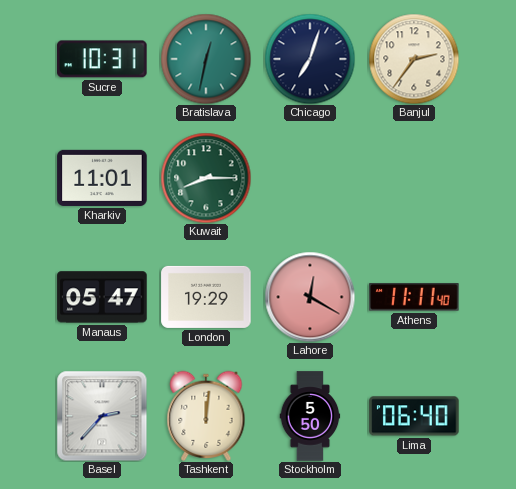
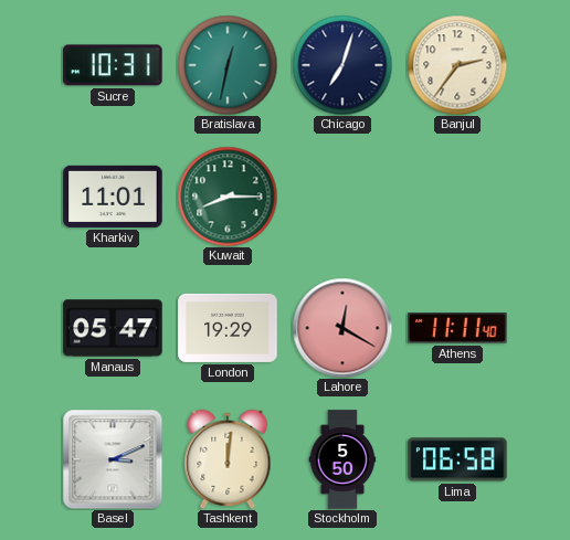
Basel: 2:37 -> 3:11
Lima: 06:40 -> 06:58
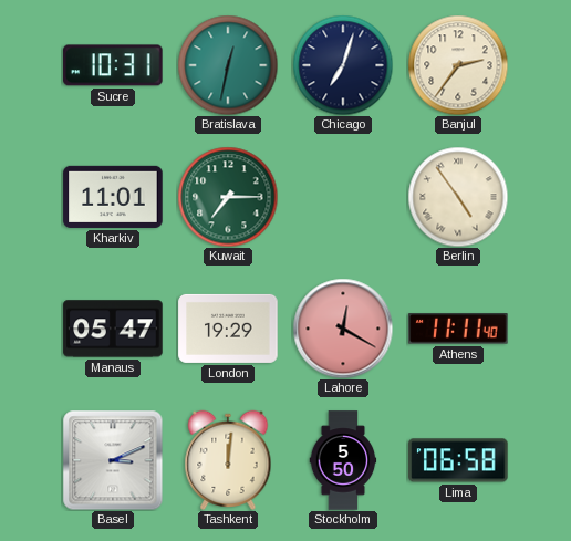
Kuwait: 8:15 -> 7:15
Berlin: none -> 4:54
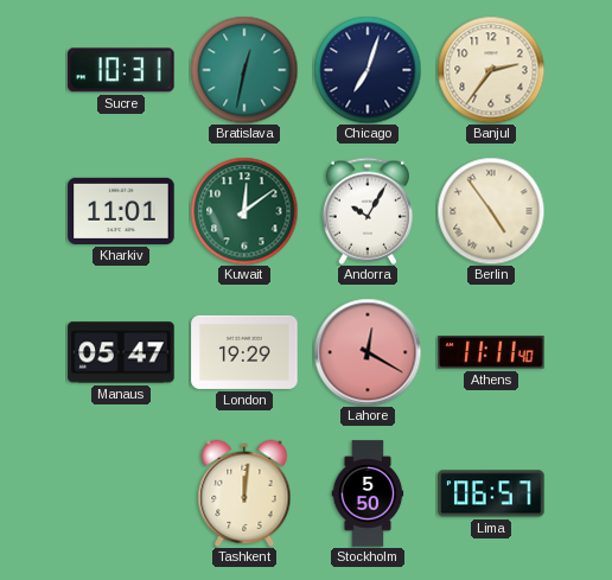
Kuwait: 7:15 -> 12:09
Andorra: none -> 10:05
Basel: 3:11 -> none
Lima: 06:58 -> 06:57
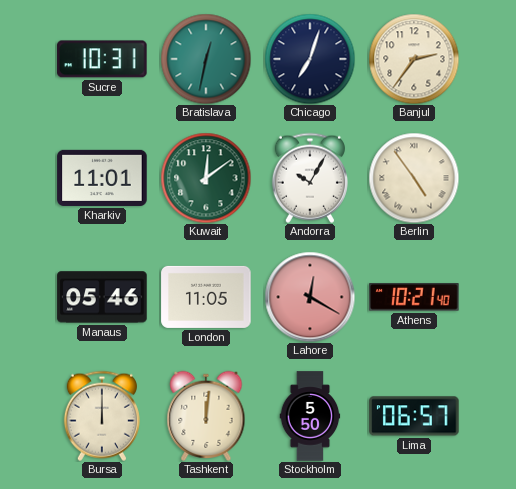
Manaus: 05:47 -> 05:46
London: 19:29 -> 11:05
Athens: 11:11 -> 10:21
Bursa: none -> 12:00
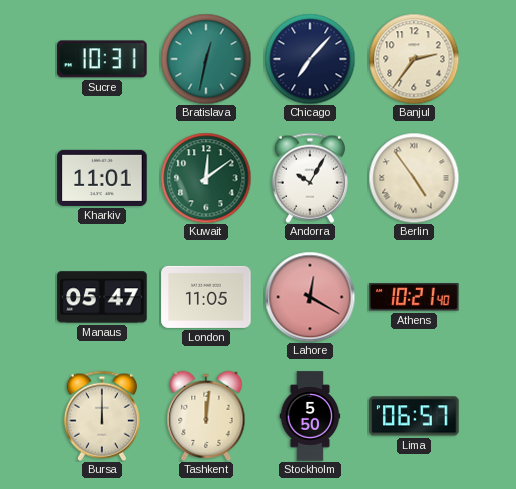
Chicago: 7:03 -> 7:07
Manaus: 05:46 -> 05:47
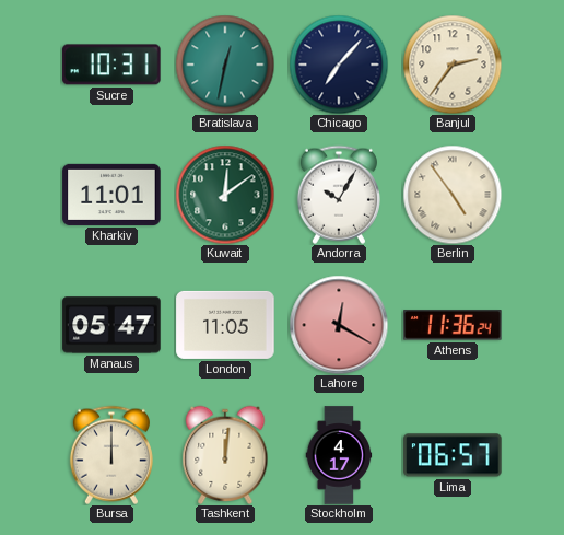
Athens: 10:21 -> 11:36
Stockholm: 5:50 -> 4:17
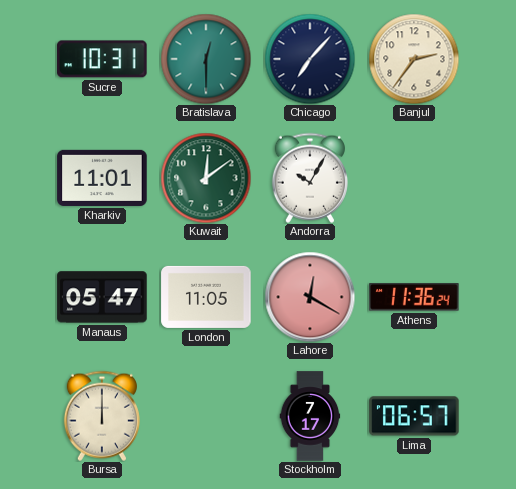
Bratislava: 12:32 -> 12:30
Berlin: 4:54 -> none
Tashkent: 12:01 -> none
Stockholm: 4:17 -> 7:17
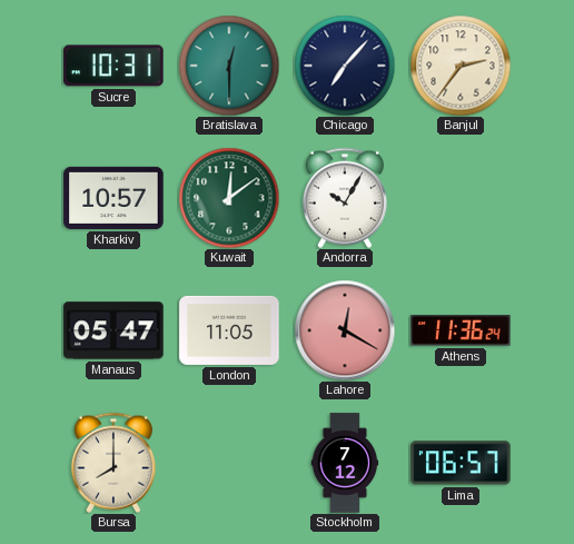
Kharkiv: 11:01 -> 10:57
Bursa: 12:00 -> 8:00
Stockholm: 7:17 -> 7:12
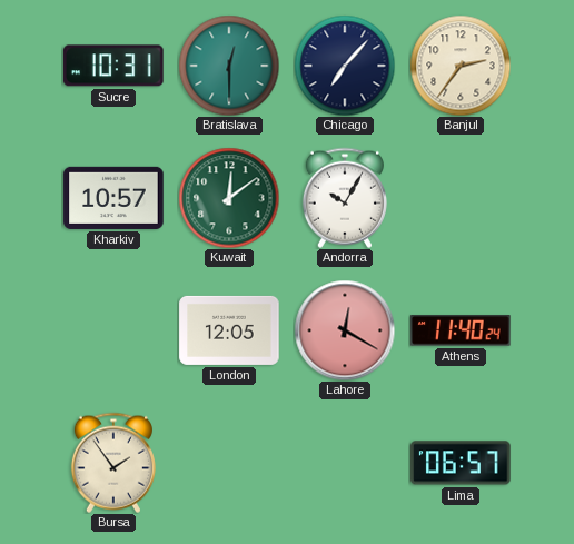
Manaus: 05:47 -> none
London: 11:05 -> 12:05
Athens: 11:36 -> 11:40
Bursa: 8:00 -> 1:54
Stockholm: 7:12 -> none
